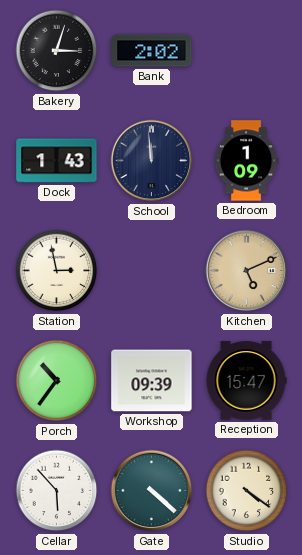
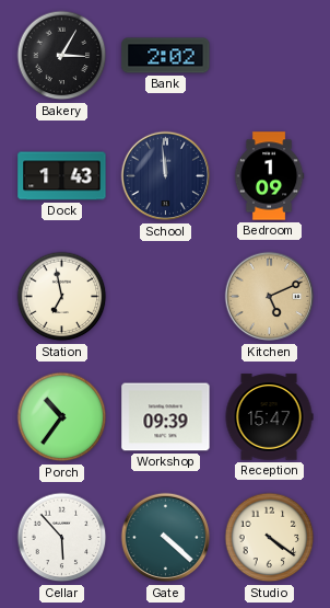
Bakery: 3:03 -> 3:05
Station: 2:58 -> 6:58
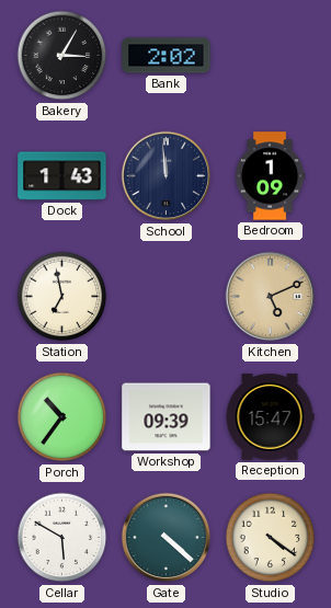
Cellar: 5:53 -> 5:50
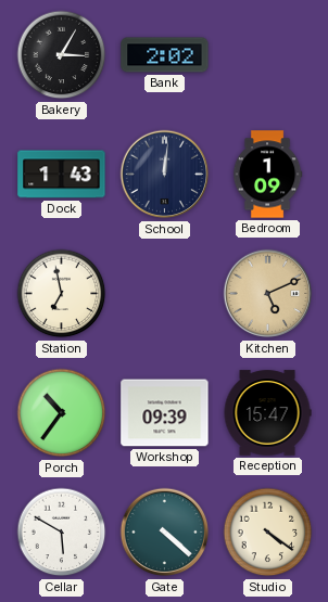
School: 11:59 -> 12:01
